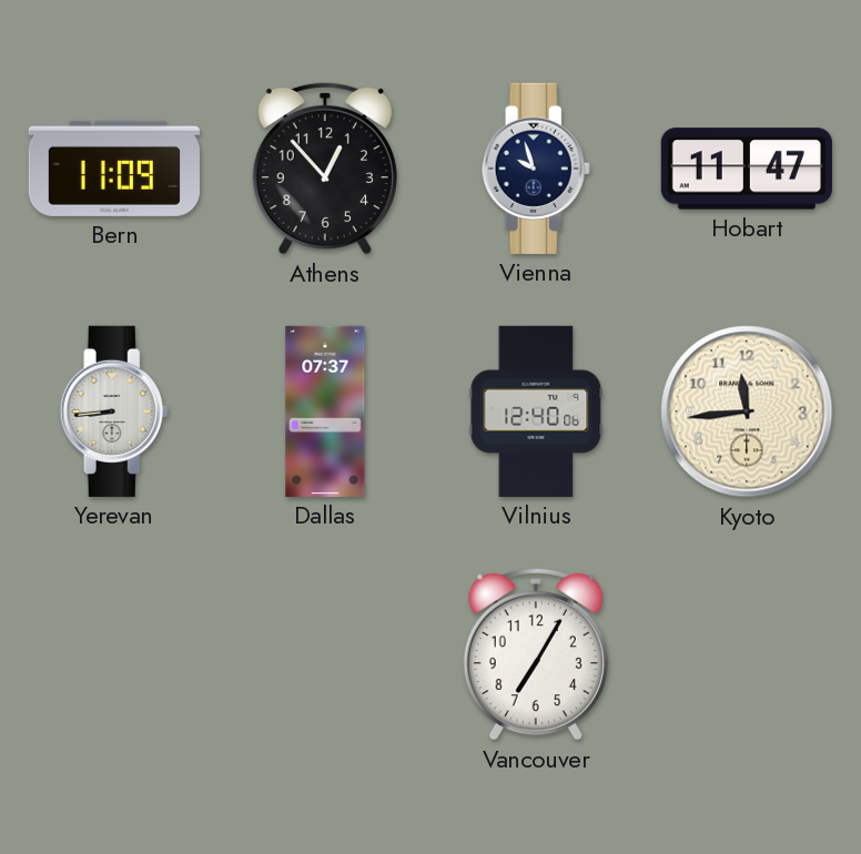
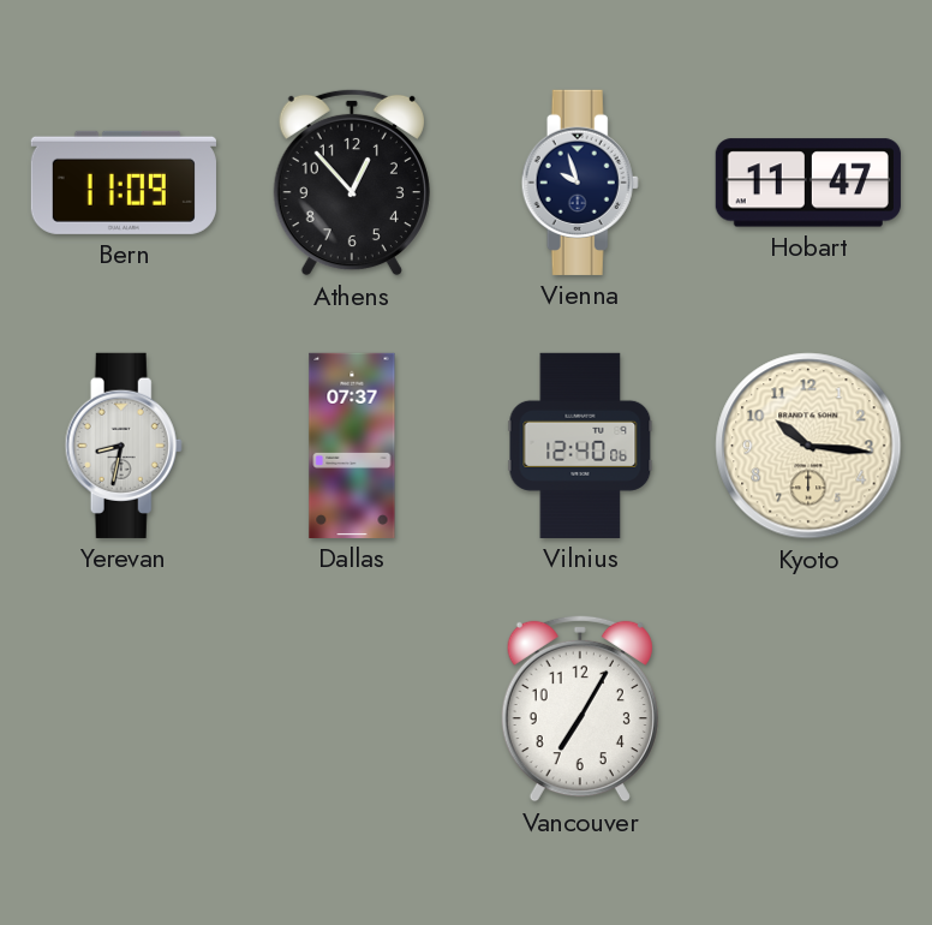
Yerevan: 8:44 -> 8:32
Kyoto: 11:44 -> 10:16
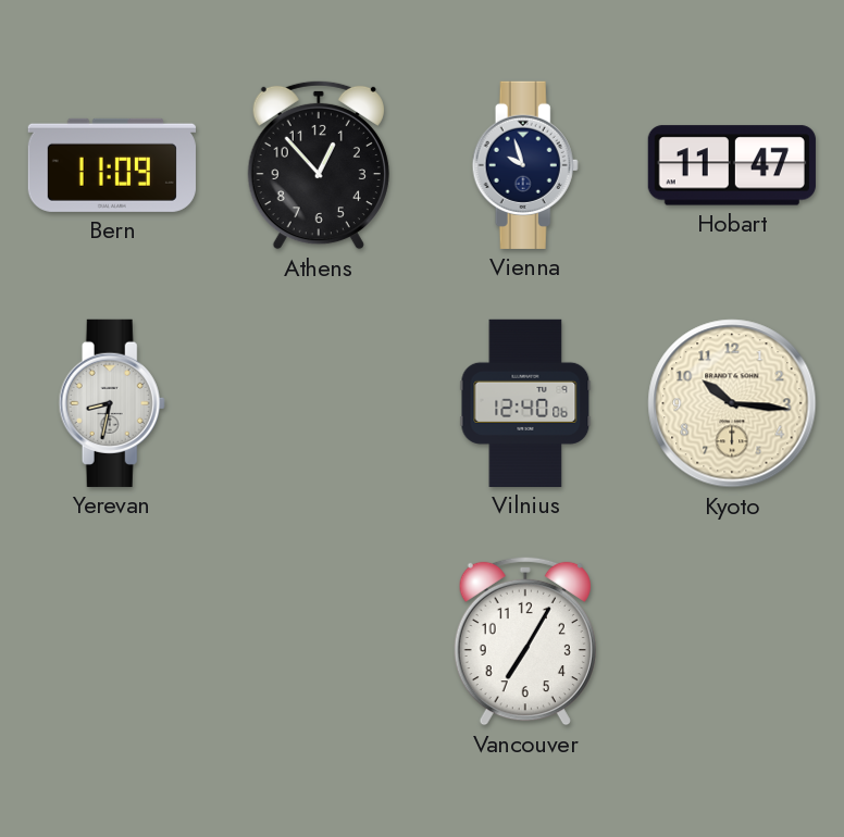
Dallas: 07:37 -> none
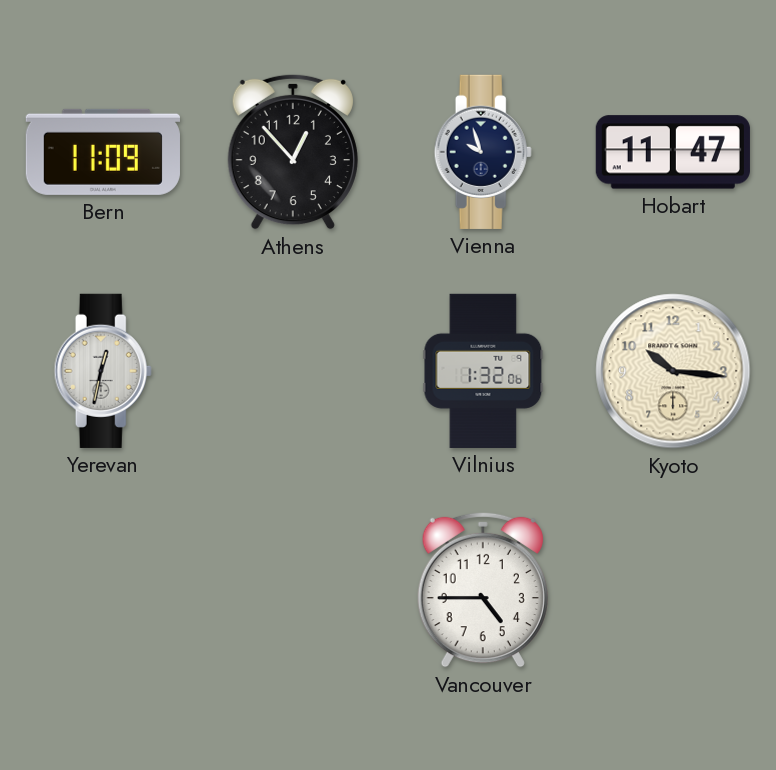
Yerevan: 8:32 -> 12:32
Vilnius: 12:40 -> 1:32
Vancouver: 7:05 -> 4:45
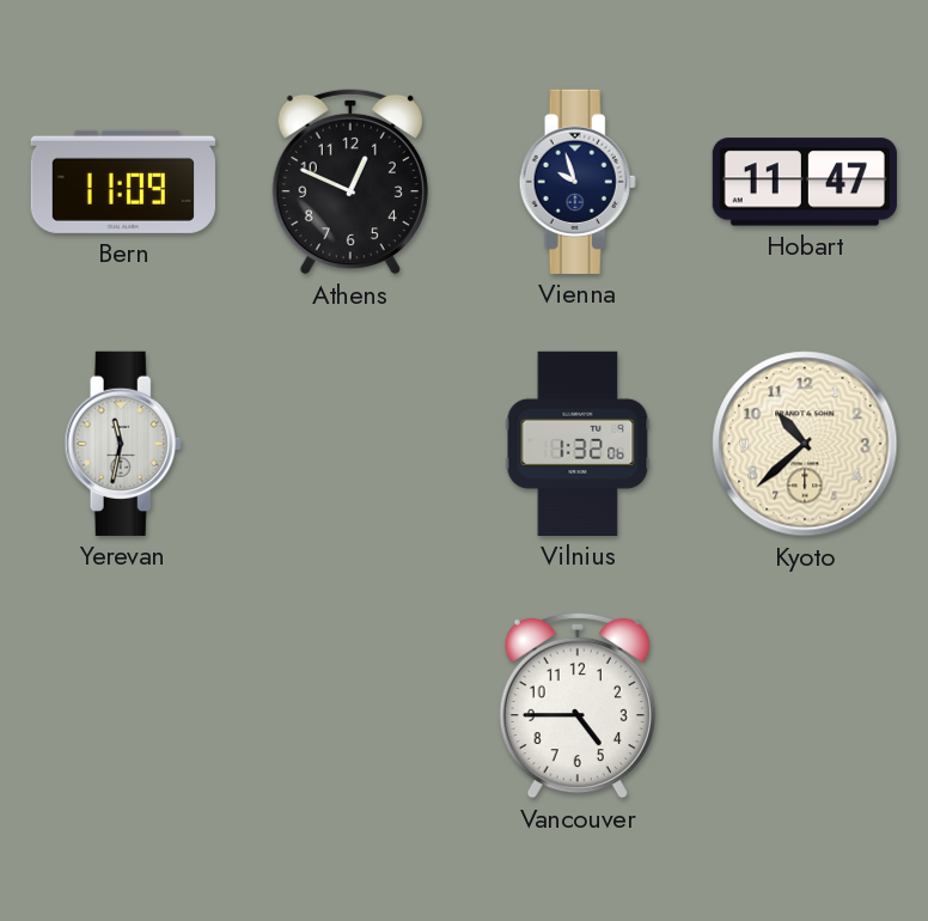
Athens: 12:53 -> 12:49
Yerevan: 12:32 -> 11:32
Kyoto: 10:16 -> 10:38
